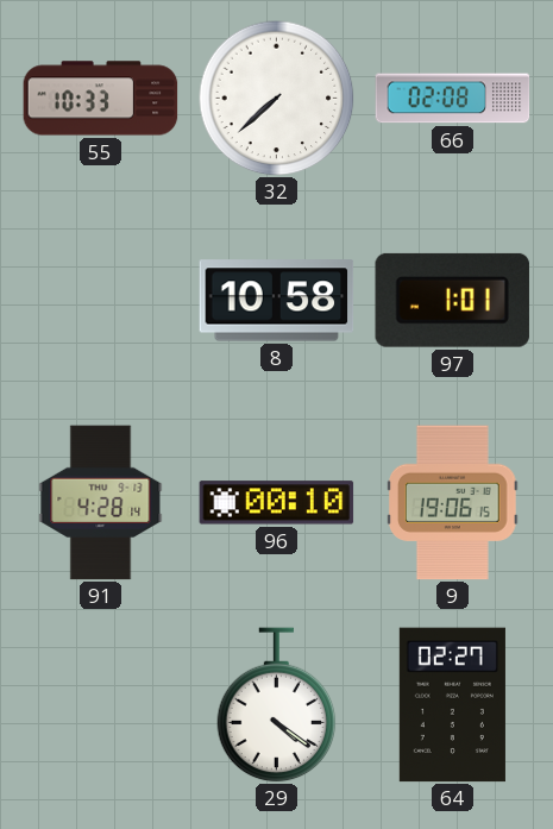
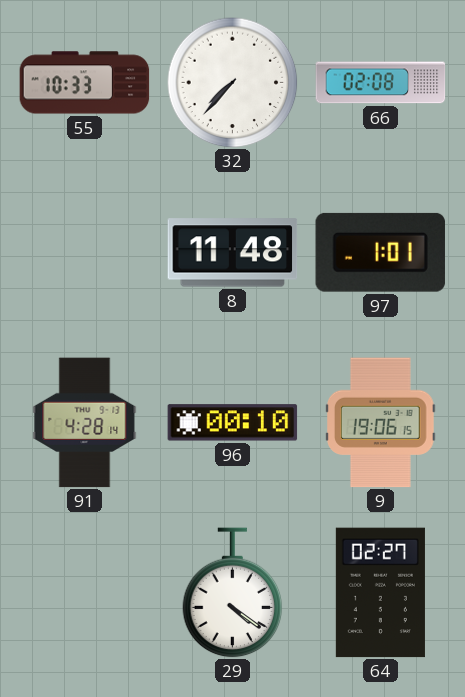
32: 7:38 -> 7:37
8: 10:58 -> 11:48
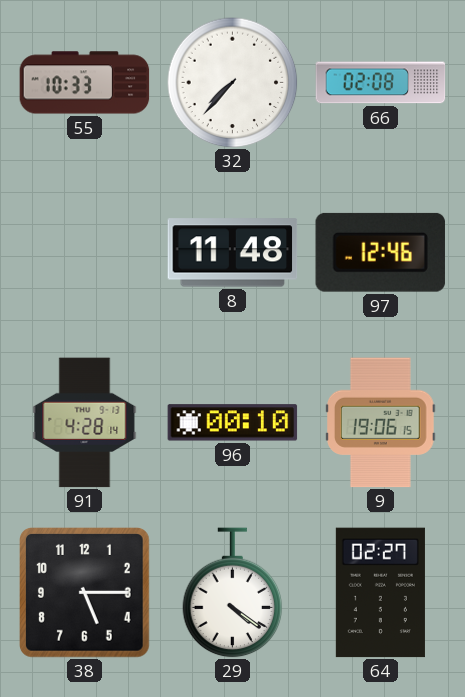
97: 1:01 -> 12:46
38: none -> 5:15
